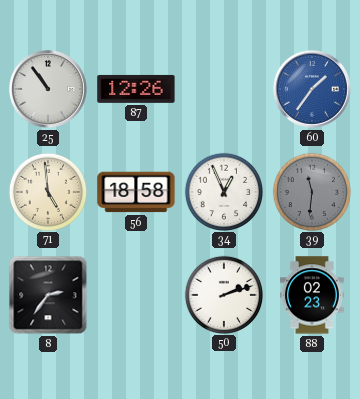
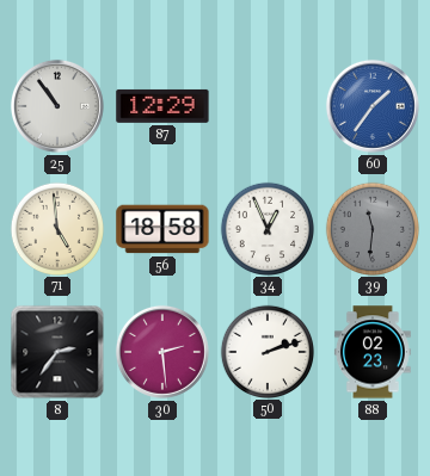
87: 12:26 -> 12:29
30: none -> 2:29
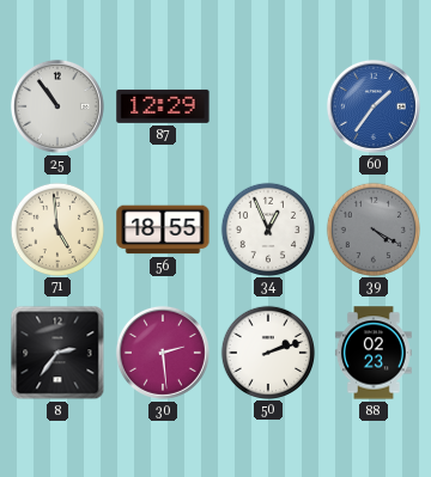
56: 18:58 -> 18:55
39: 11:31 -> 4:20
